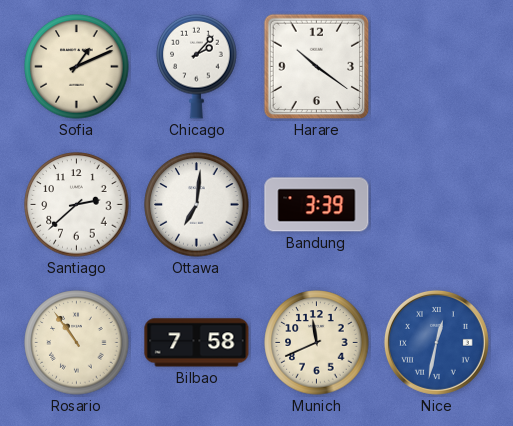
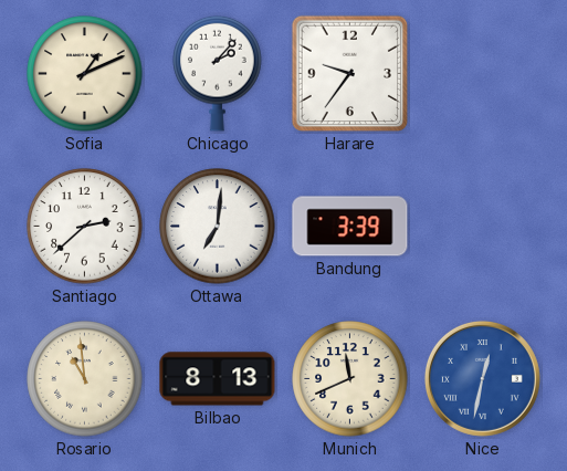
Harare: 10:21 -> 9:36
Rosario: 10:54 -> 10:59
Bilbao: 7:58 -> 8:13
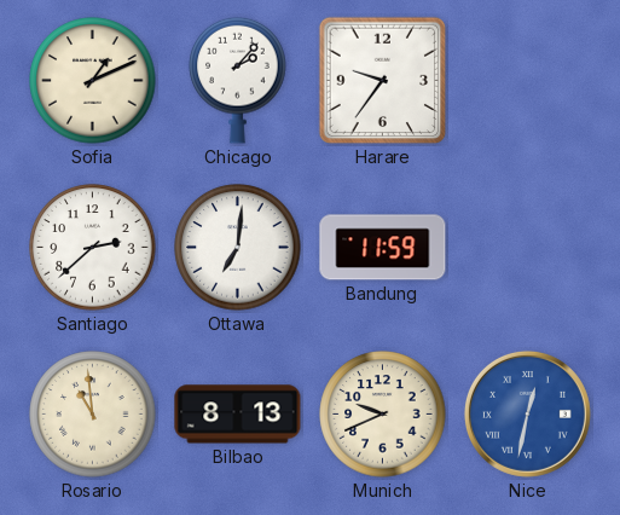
Bandung: 3:39 -> 11:59
Munich: 11:41 -> 9:41
